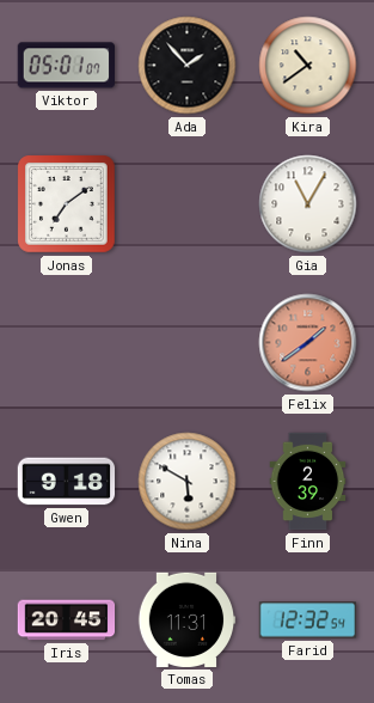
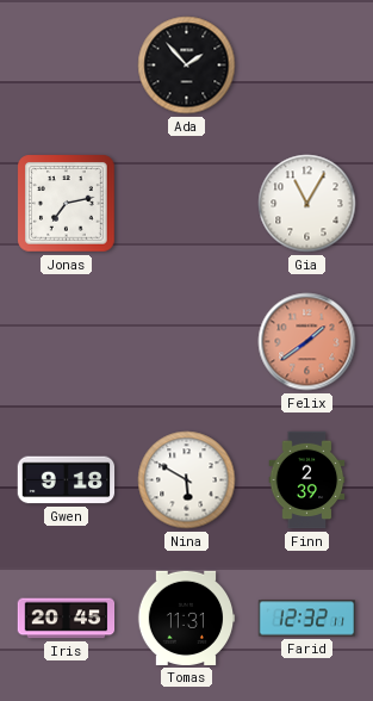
Viktor: 05:01 -> none
Kira: 10:39 -> none
Jonas: 7:09 -> 7:13
Farid: 12:32:54 -> 12:32:11
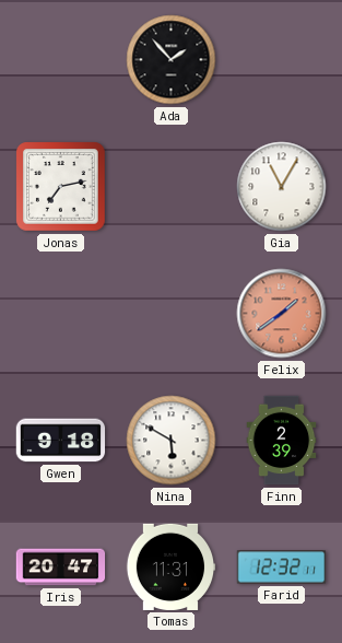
Iris: 20:45 -> 20:47
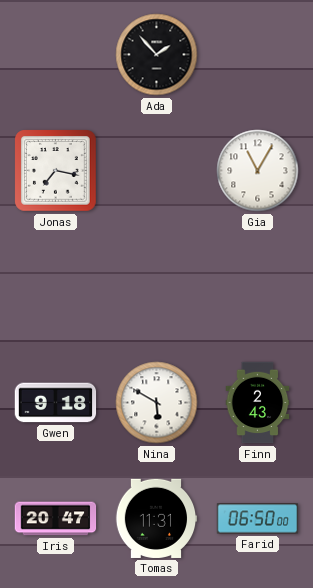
Jonas: 7:13 -> 7:17
Felix: 1:39 -> none
Finn: 2:39 -> 2:43
Farid: 12:32 -> 06:50
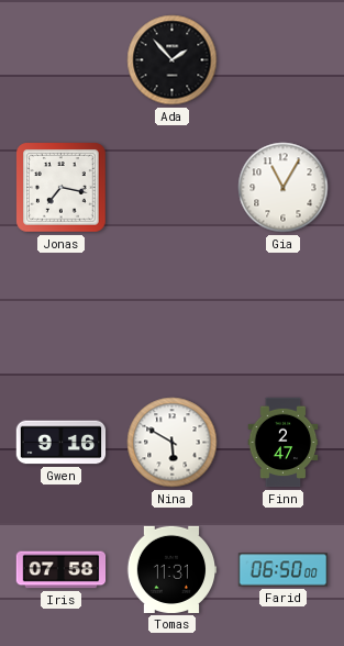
Gwen: 9:18 -> 9:16
Finn: 2:43 -> 2:47
Iris: 20:47 -> 07:58
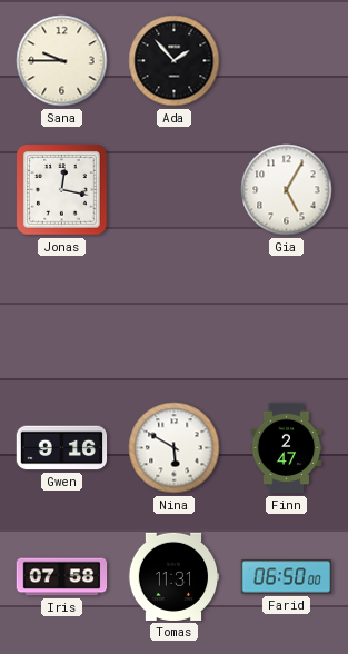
Sana: none -> 9:45
Jonas: 7:17 -> 12:17
Gia: 11:05 -> 5:05
